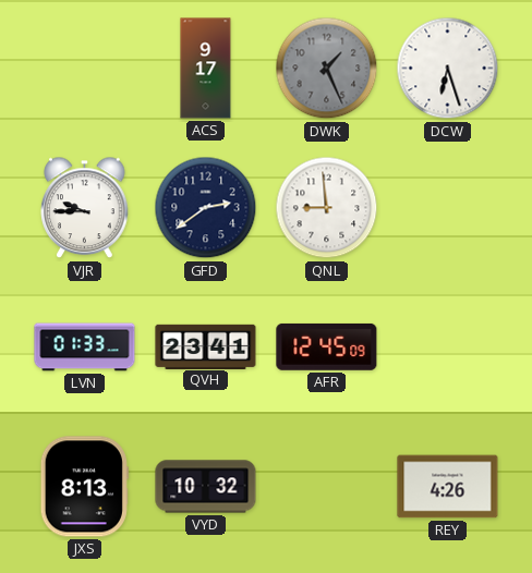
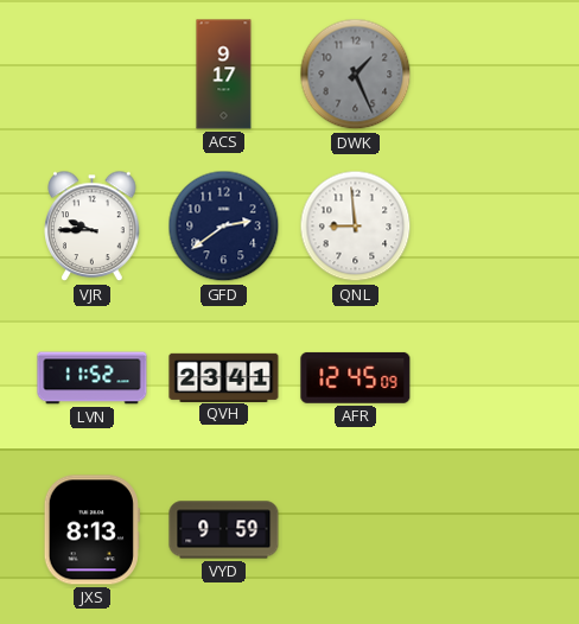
DCW: 6:27 -> none
LVN: 01:33 -> 11:52
VYD: 10:32 -> 9:59
REY: 4:26 -> none
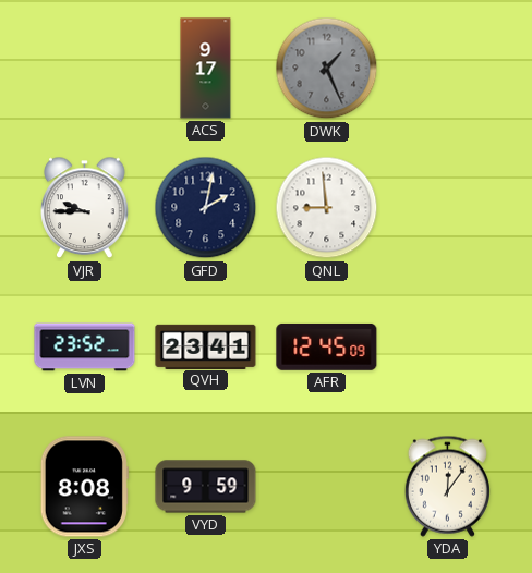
GFD: 2:39 -> 2:02
LVN: 11:52 -> 23:52
JXS: 8:13 -> 8:08
YDA: none -> 12:06
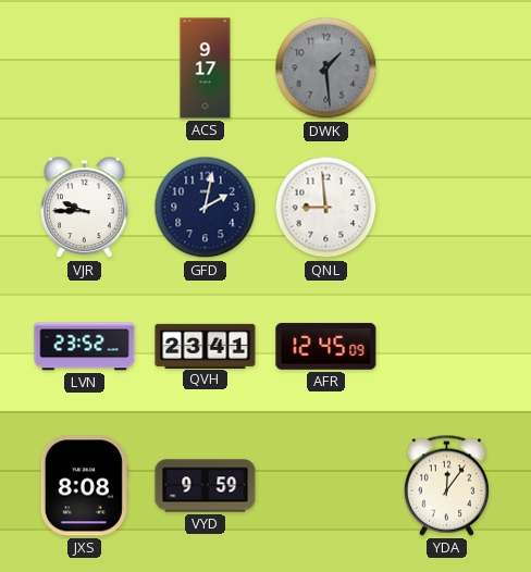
DWK: 1:26 -> 1:29
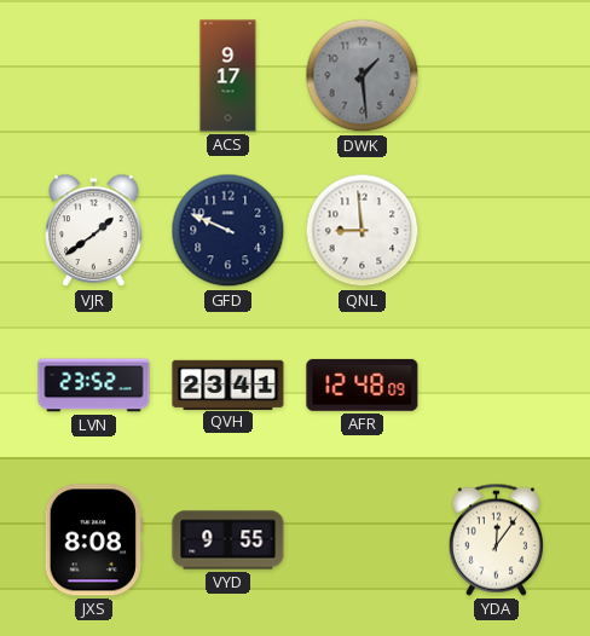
VJR: 9:45 -> 1:39
GFD: 2:02 -> 9:49
AFR: 12:45 -> 12:48
VYD: 9:59 -> 9:55
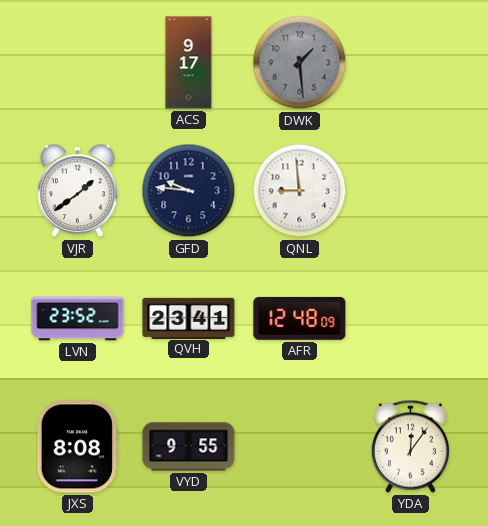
GFD: 9:49 -> 9:46
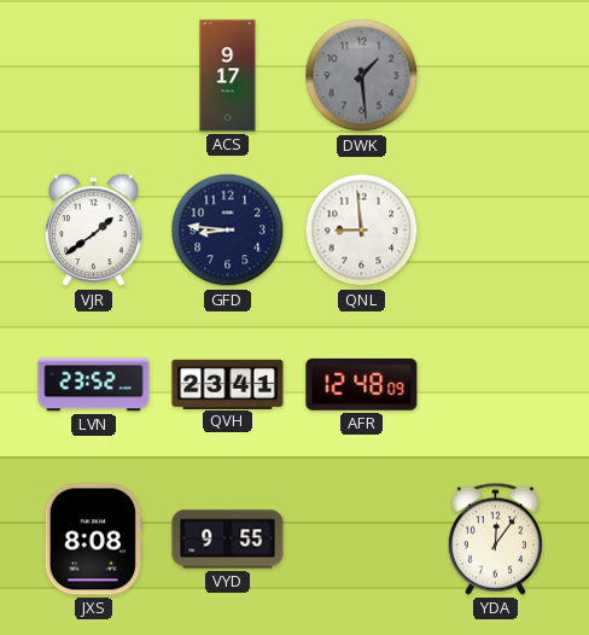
GFD: 9:46 -> 8:46
